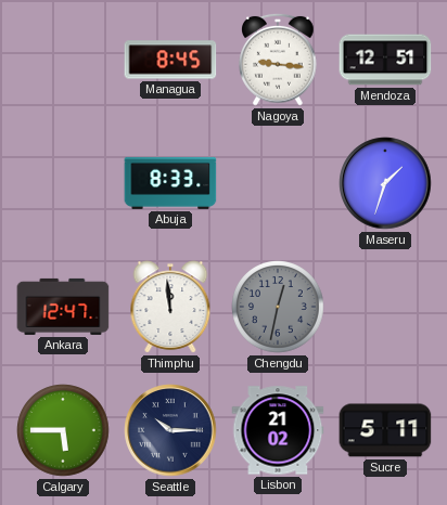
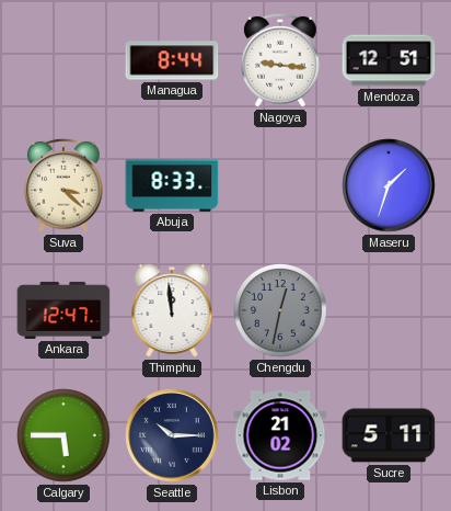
Managua: 8:45 -> 8:44
Suva: none -> 3:22
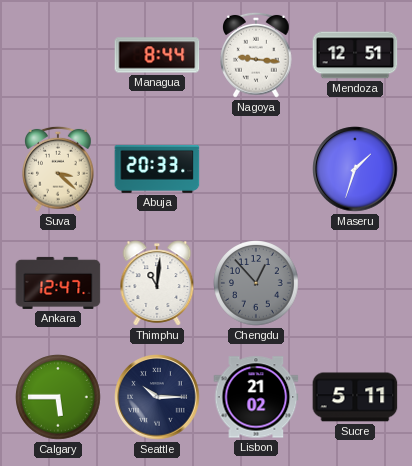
Abuja: 8:33 -> 20:33
Thimphu: 11:59 -> 11:01
Chengdu: 12:32 -> 12:53
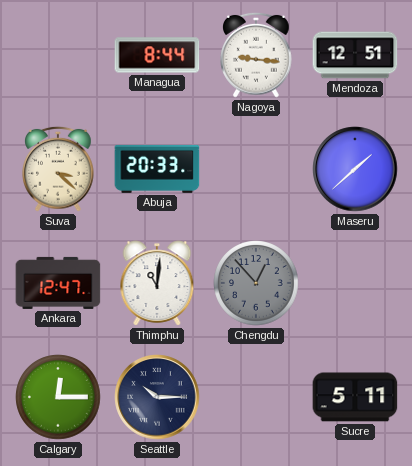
Maseru: 1:33 -> 1:38
Calgary: 5:45 -> 12:15
Lisbon: 21:02 -> none
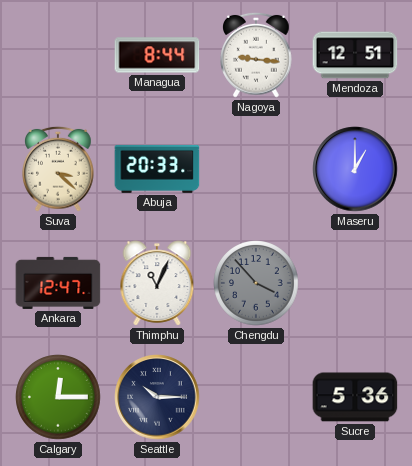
Maseru: 1:38 -> 1:00
Thimphu: 11:01 -> 11:04
Chengdu: 12:53 -> 3:53
Sucre: 5:11 -> 5:36
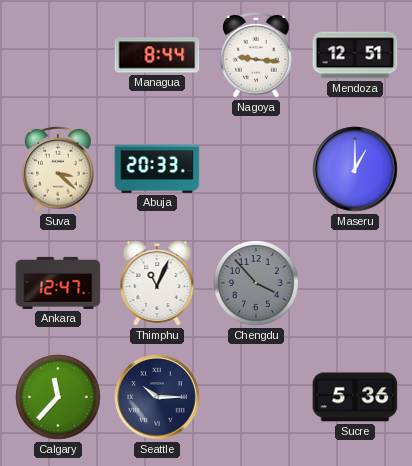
Calgary: 12:15 -> 11:37
